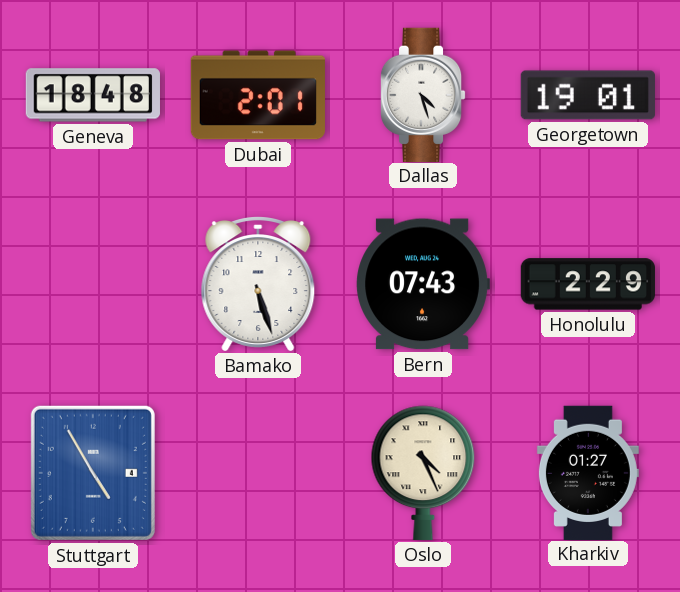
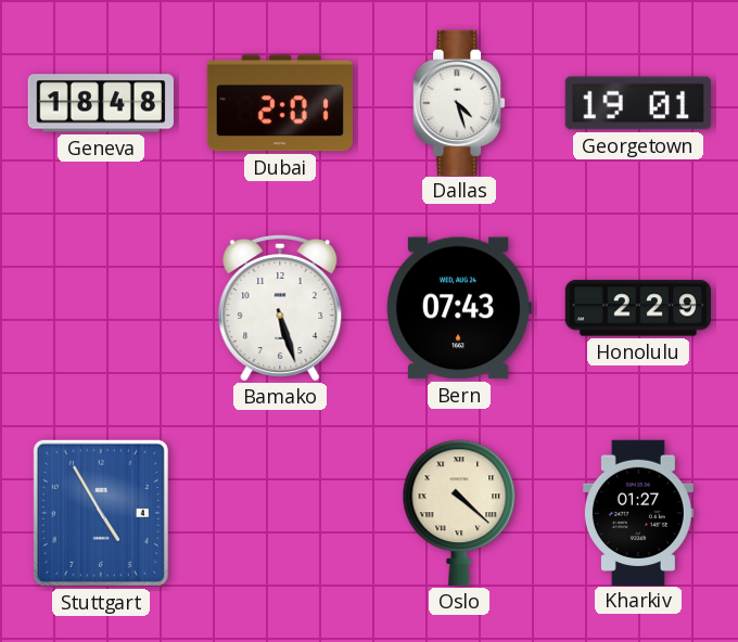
Oslo: 4:26 -> 4:22
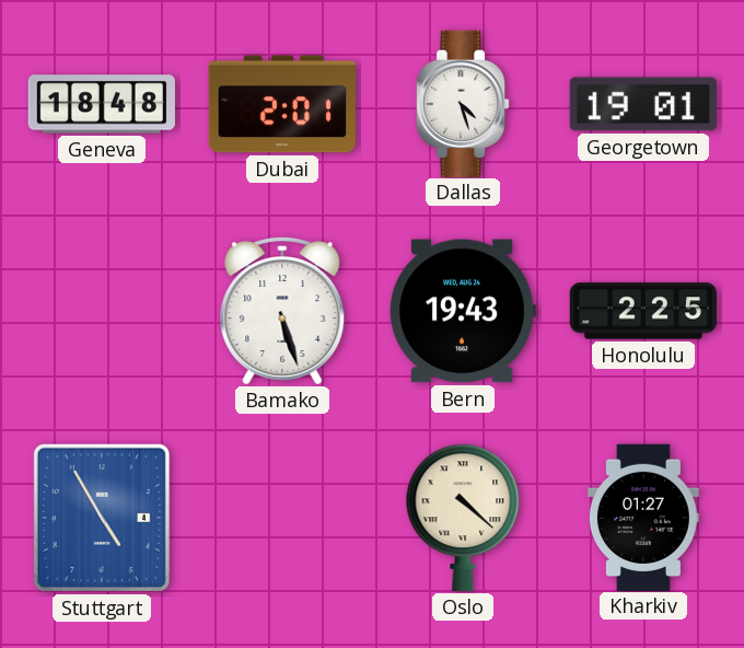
Bern: 07:43 -> 19:43
Honolulu: 2:29 -> 2:25
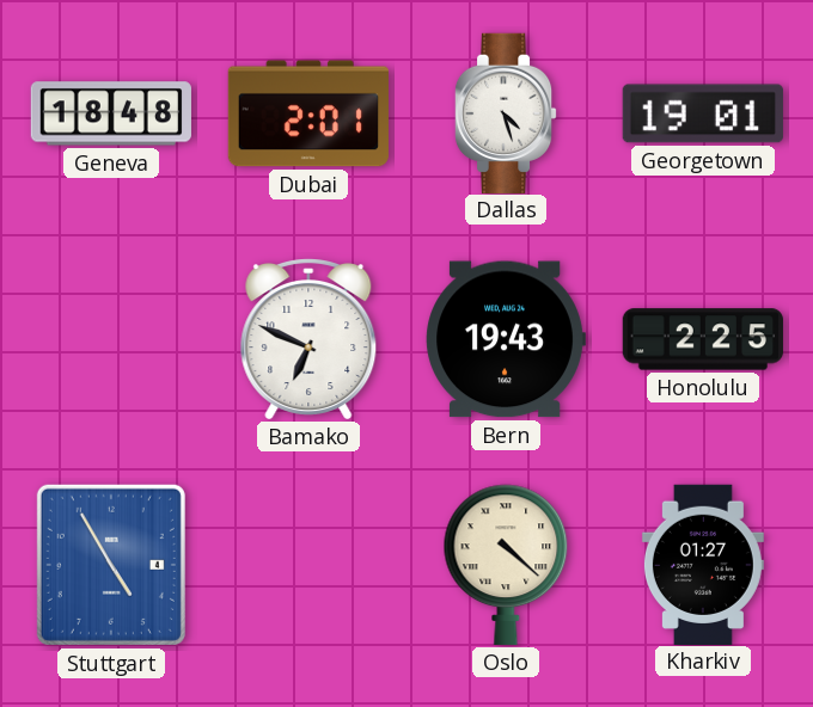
Bamako: 5:27 -> 6:49
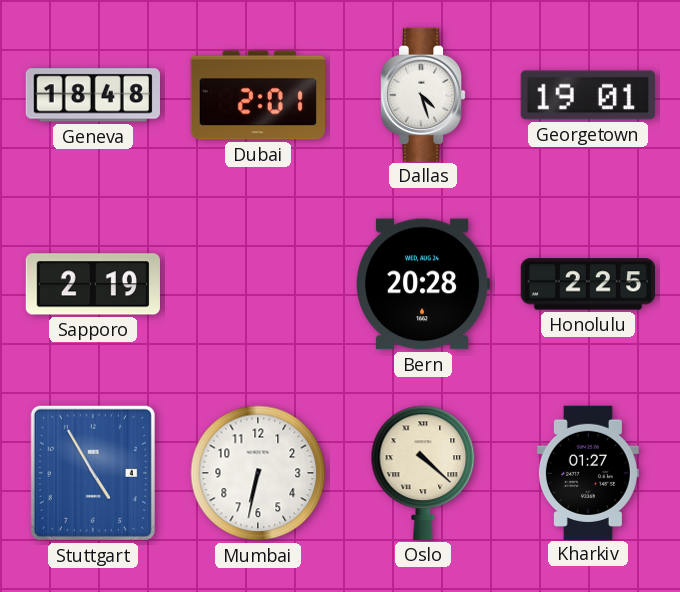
Sapporo: none -> 2:19
Bamako: 6:49 -> none
Bern: 19:43 -> 20:28
Mumbai: none -> 6:32
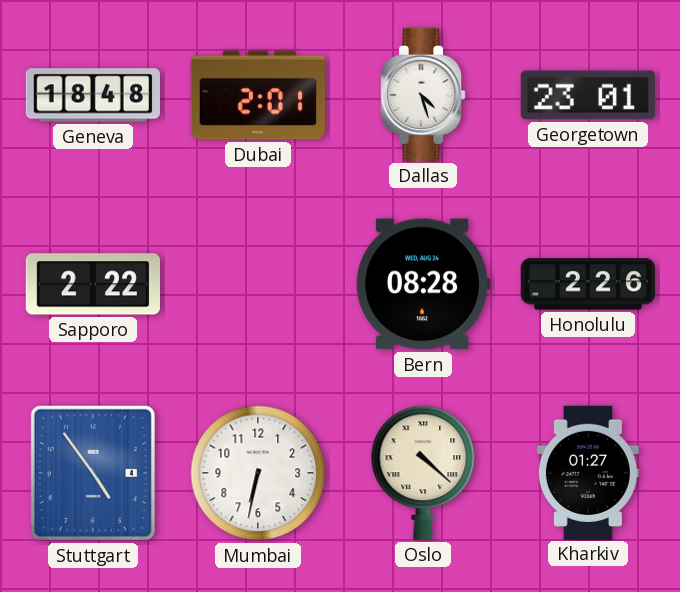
Georgetown: 19:01 -> 23:01
Sapporo: 2:19 -> 2:22
Bern: 20:28 -> 08:28
Honolulu: 2:25 -> 2:26
Stuttgart: 4:55 -> 4:54
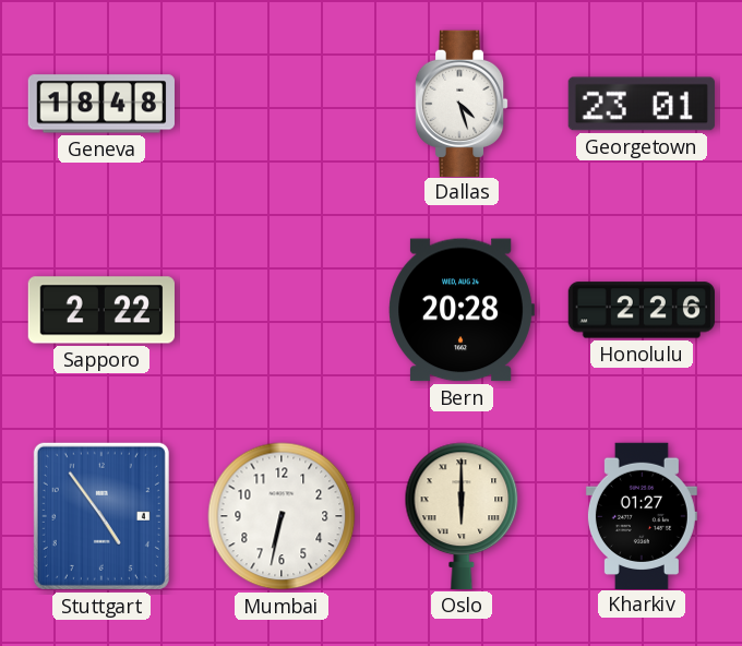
Dubai: 2:01 -> none
Bern: 08:28 -> 20:28
Oslo: 4:22 -> 6:00
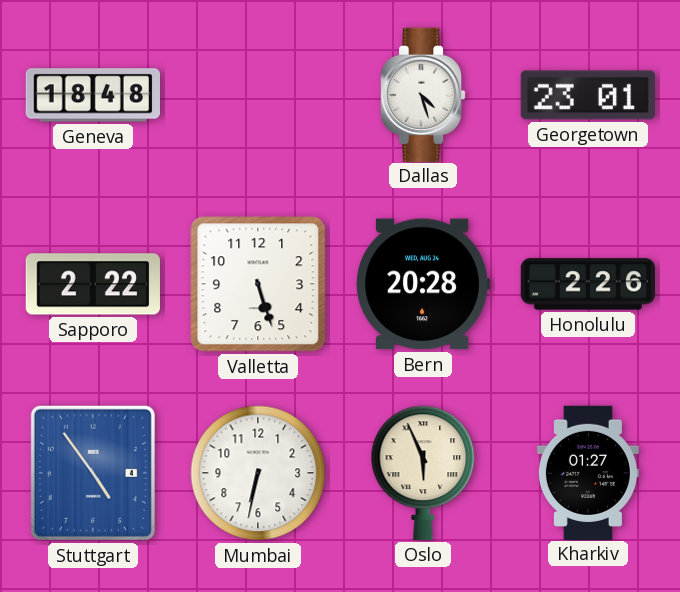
Valletta: none -> 5:27
Oslo: 6:00 -> 5:56
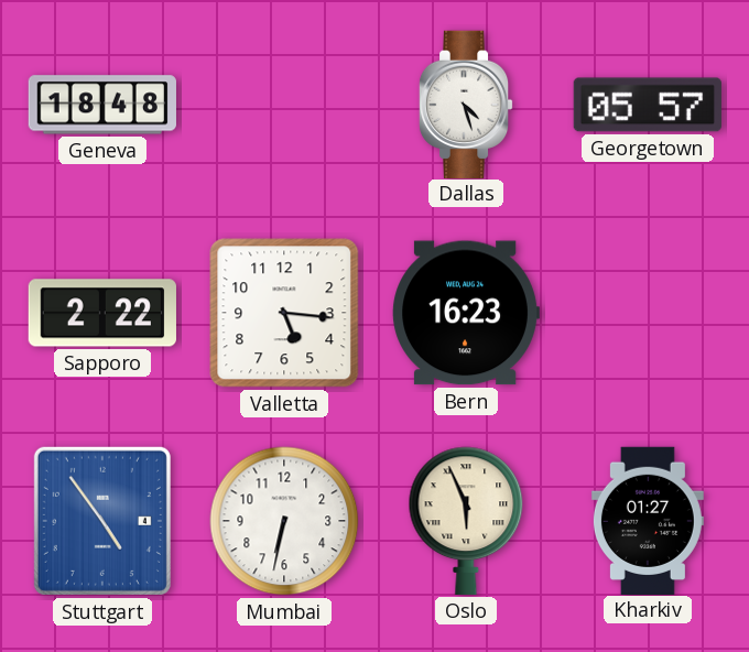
Georgetown: 23:01 -> 05:57
Valletta: 5:27 -> 5:16
Bern: 20:28 -> 16:23
Honolulu: 2:26 -> none
